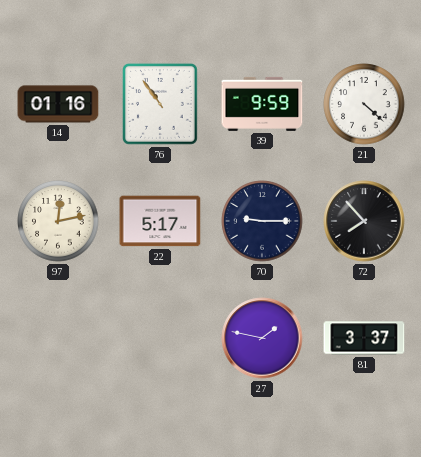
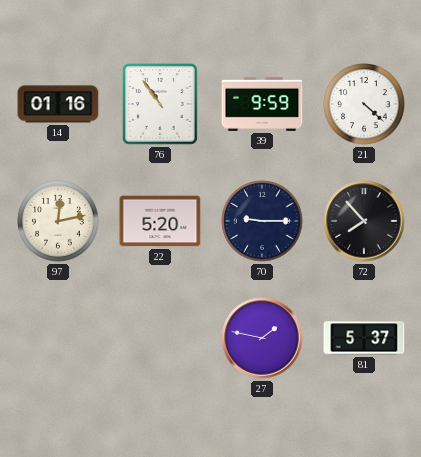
22: 5:17 -> 5:20
81: 3:37 -> 5:37
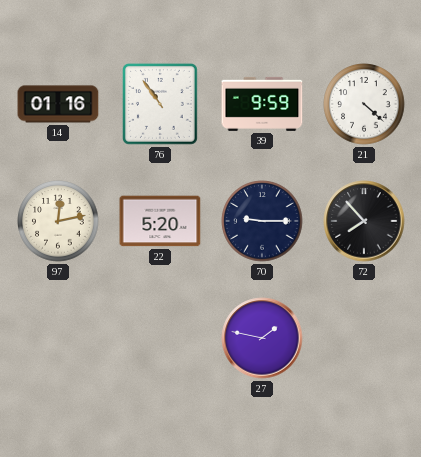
81: 5:37 -> none
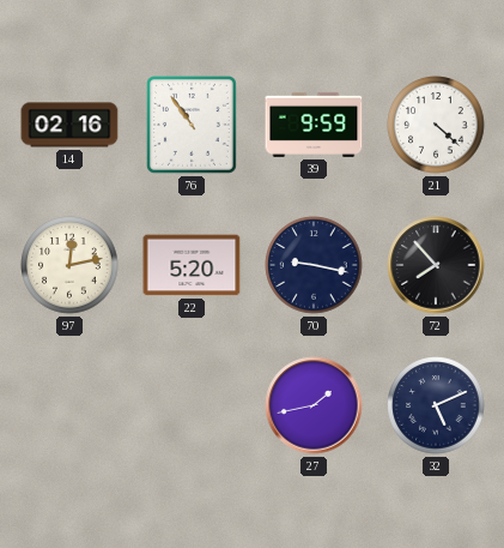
14: 01:16 -> 02:16
70: 9:15 -> 9:17
27: 1:47 -> 1:43
32: none -> 5:11
